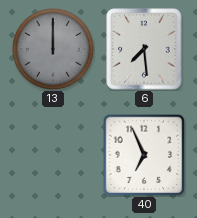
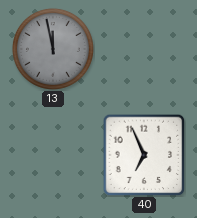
13: 12:00 -> 11:58
6: 7:29 -> none
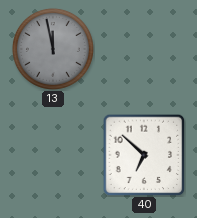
40: 6:56 -> 6:52
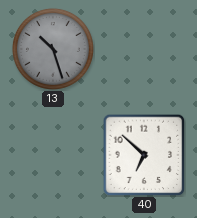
13: 11:58 -> 10:27
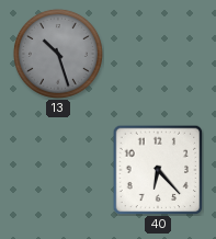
40: 6:52 -> 6:23
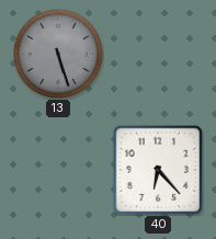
13: 10:27 -> 5:27
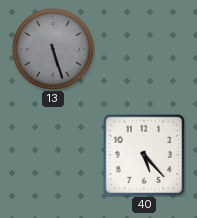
40: 6:23 -> 5:23
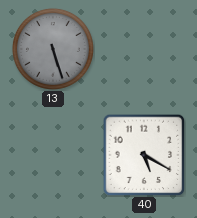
40: 5:23 -> 5:20
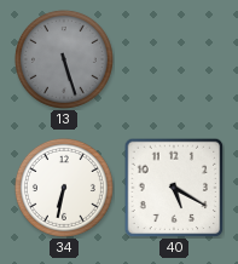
34: none -> 6:32
